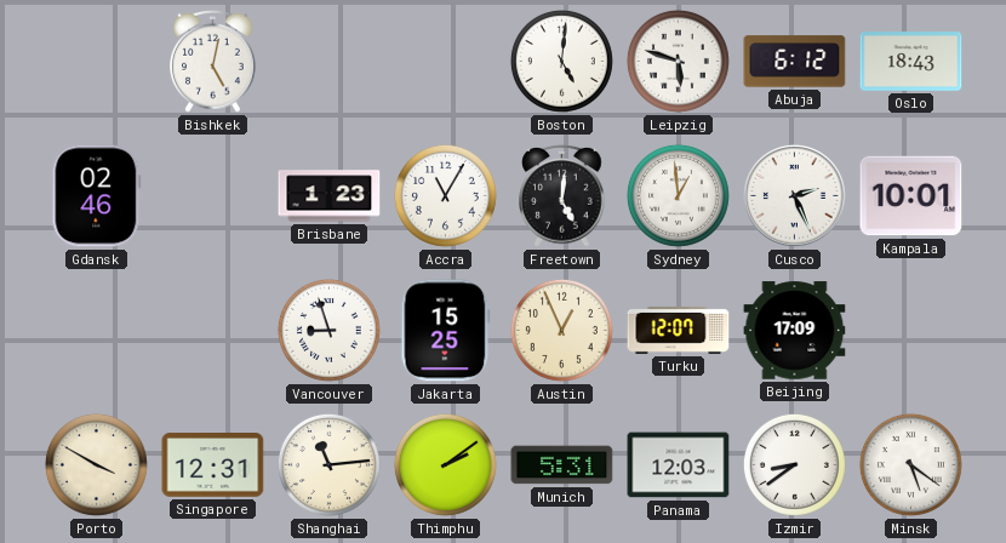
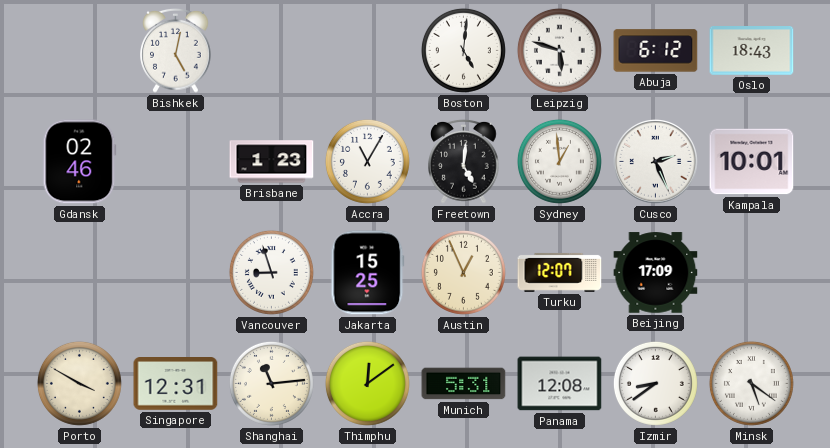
Thimphu: 2:09 -> 12:09
Panama: 12:03 -> 12:08
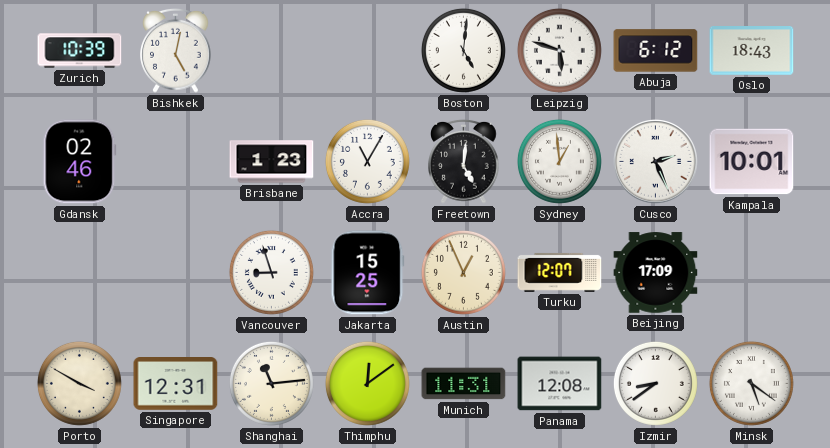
Zurich: none -> 10:39
Munich: 5:31 -> 11:31
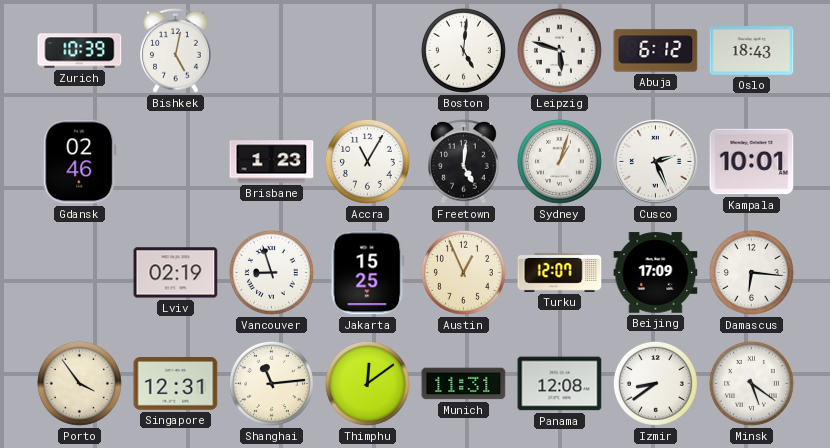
Sydney: 12:59 -> 1:03
Lviv: none -> 02:19
Damascus: none -> 6:16
Porto: 3:50 -> 3:54
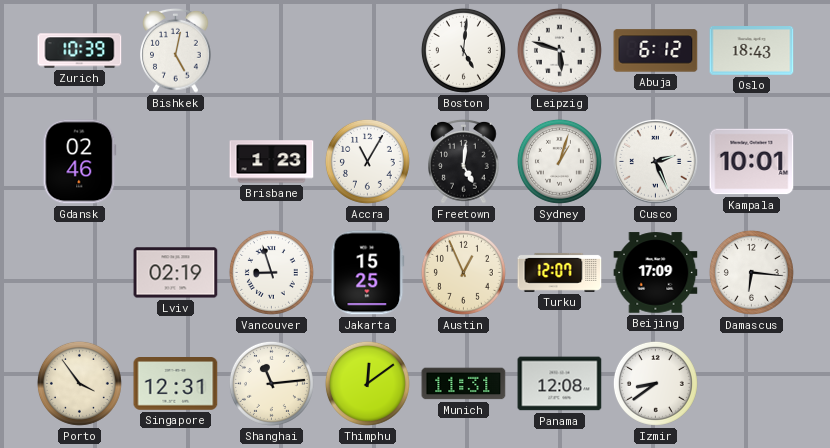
Minsk: 5:21 -> none
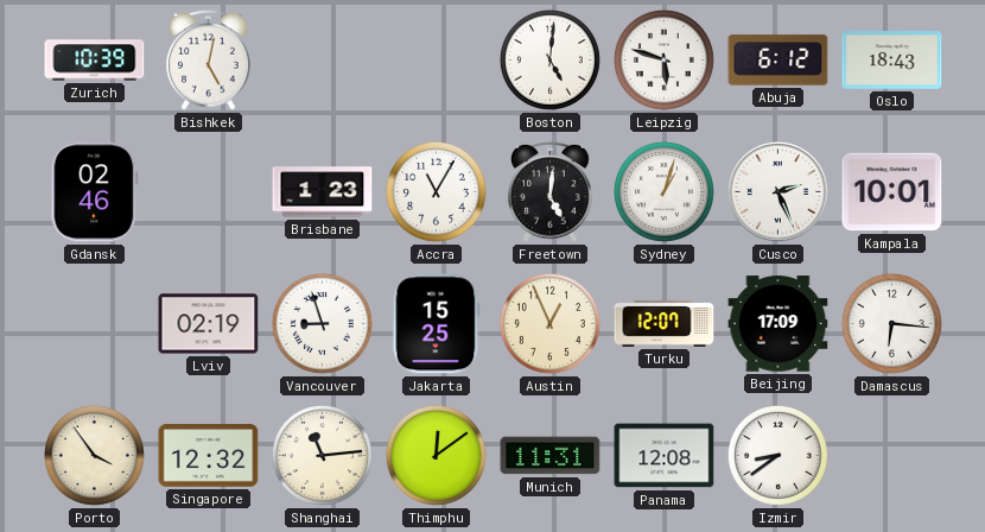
Singapore: 12:31 -> 12:32
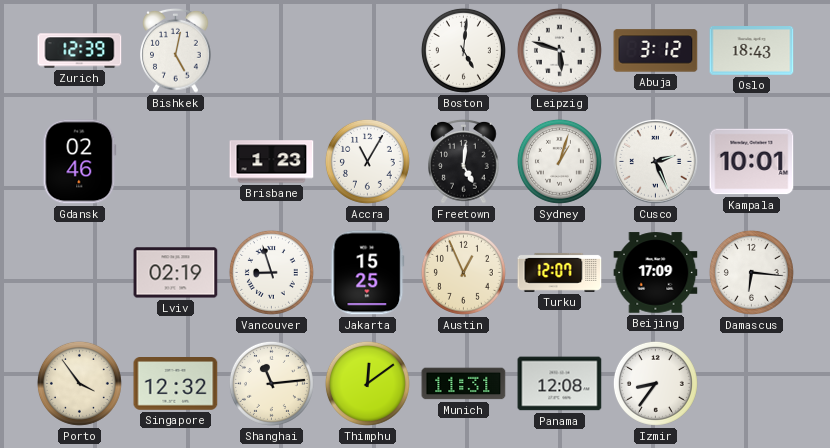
Zurich: 10:39 -> 12:39
Abuja: 6:12 -> 3:12
Izmir: 8:39 -> 8:36
